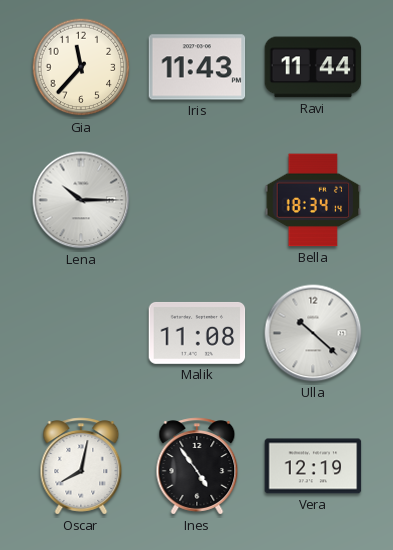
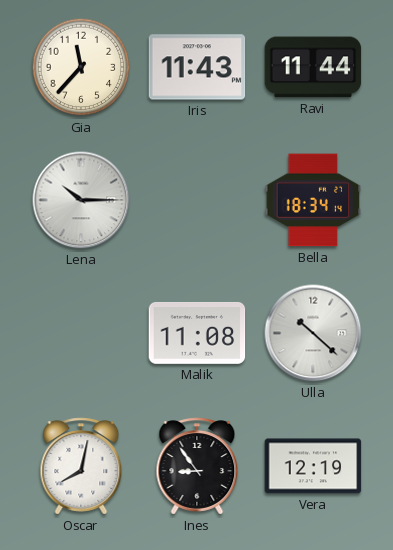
Ines: 4:54 -> 8:54
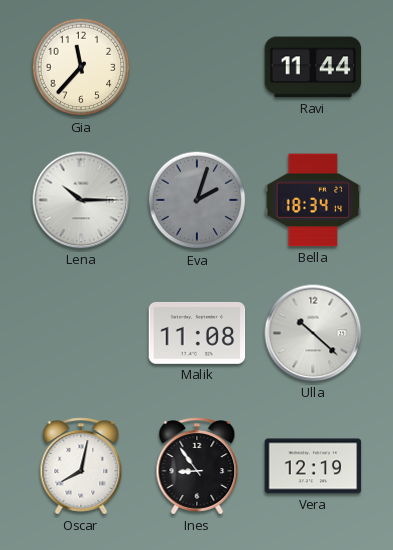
Iris: 11:43 -> none
Eva: none -> 2:03
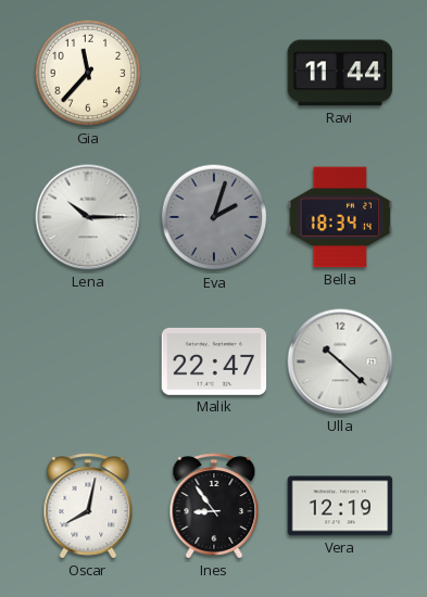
Malik: 11:08 -> 22:47
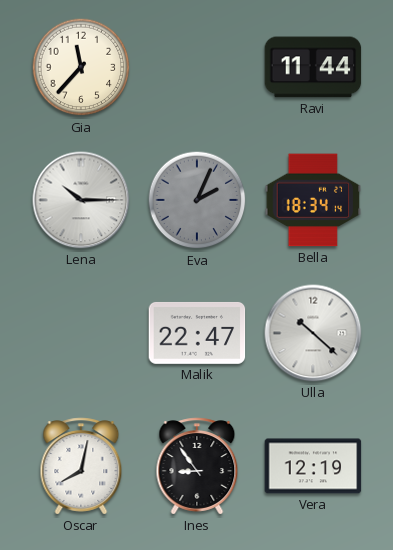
Eva: 2:03 -> 2:04
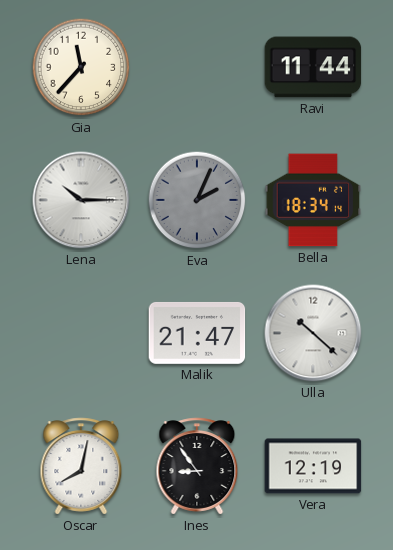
Malik: 22:47 -> 21:47
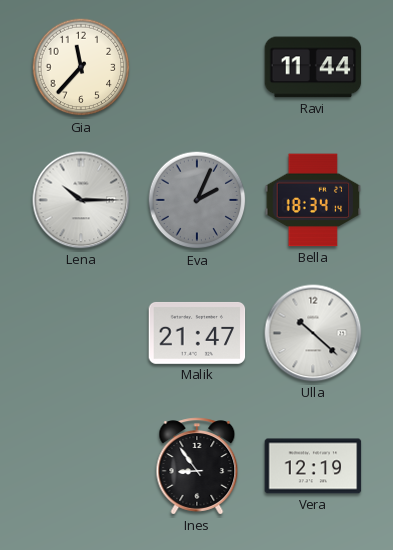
Oscar: 8:02 -> none
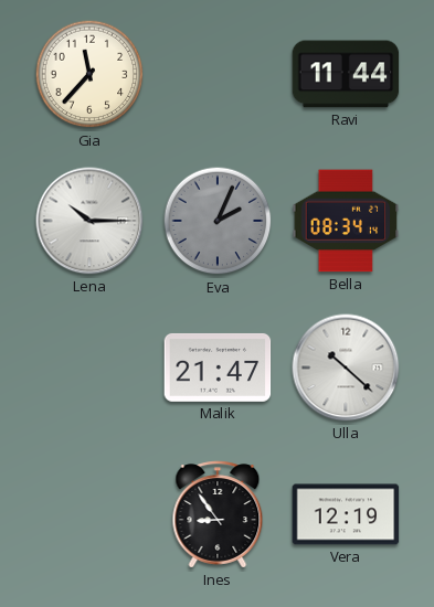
Bella: 18:34 -> 08:34
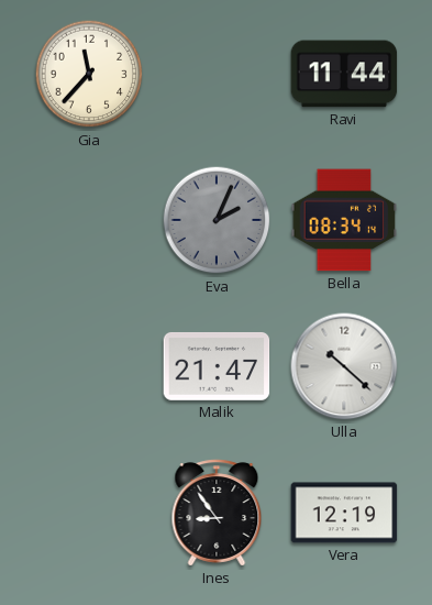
Lena: 10:15 -> none
